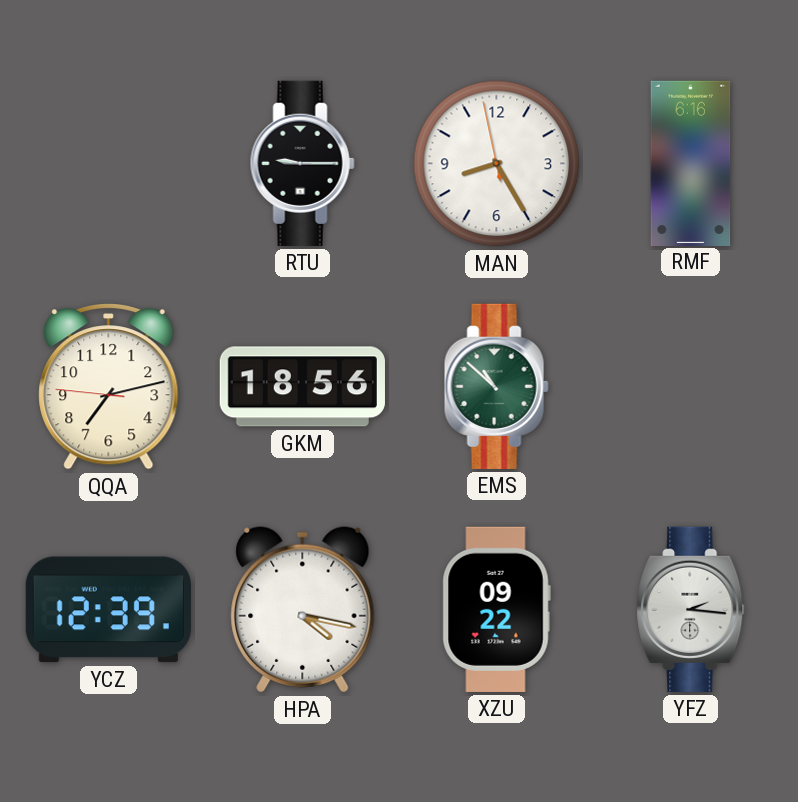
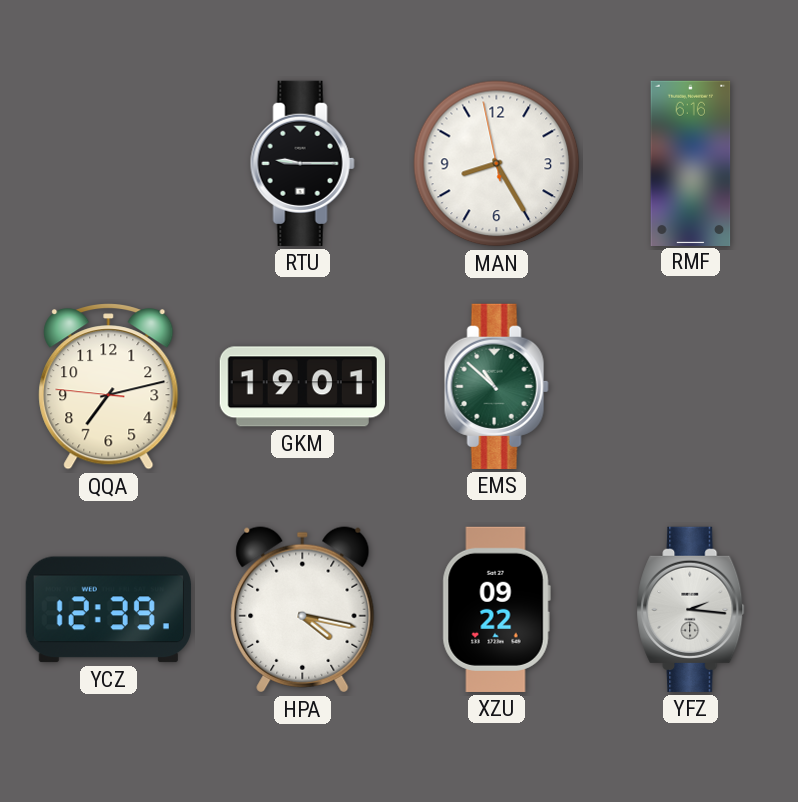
GKM: 18:56 -> 19:01
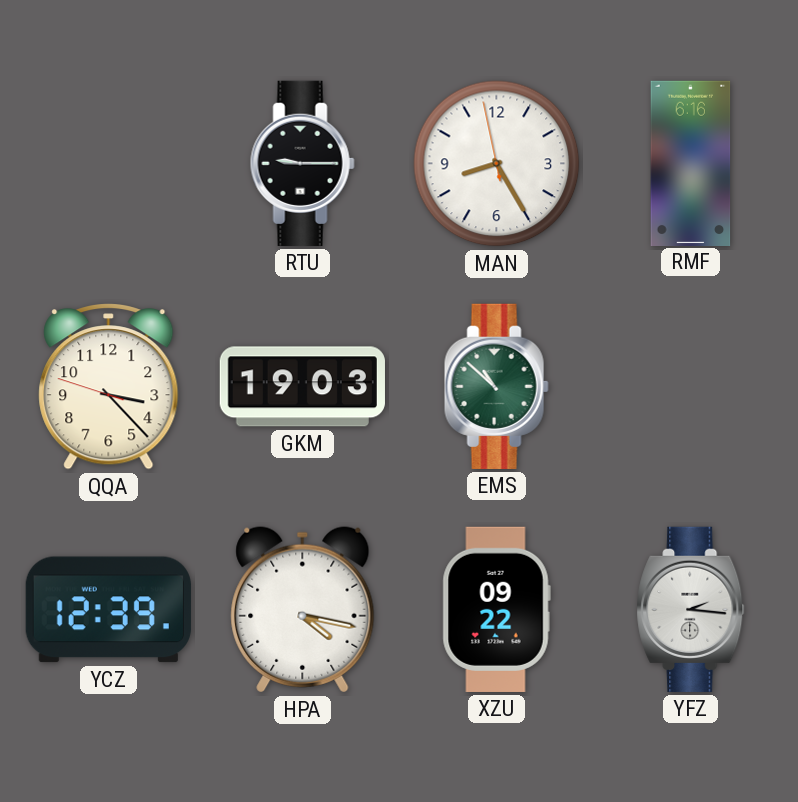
QQA: 7:12 -> 3:22
GKM: 19:01 -> 19:03
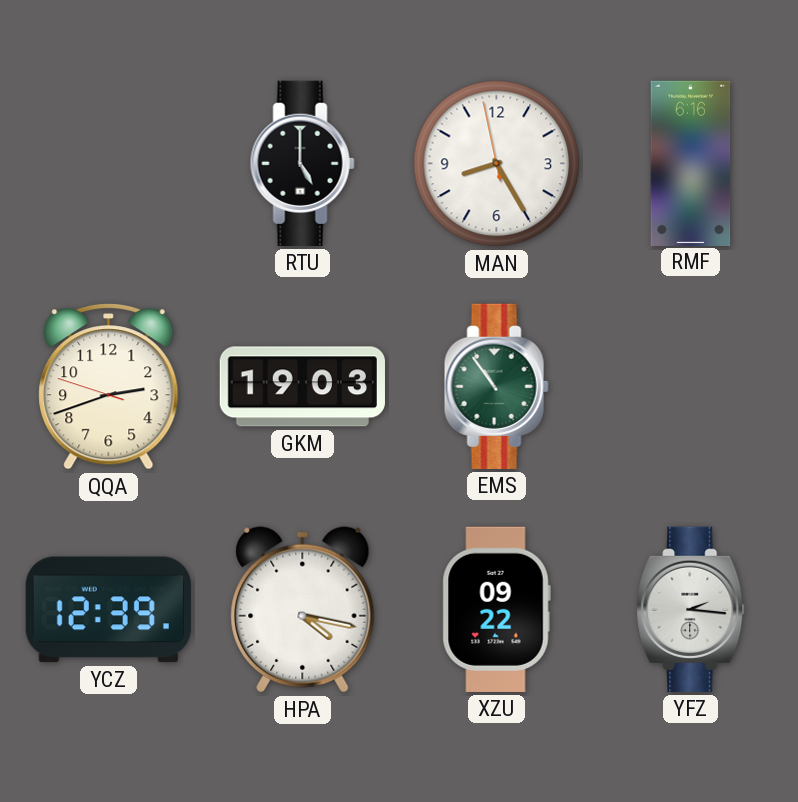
RTU: 9:15 -> 5:00
QQA: 3:22 -> 2:41
EMS: 10:52 -> 10:54
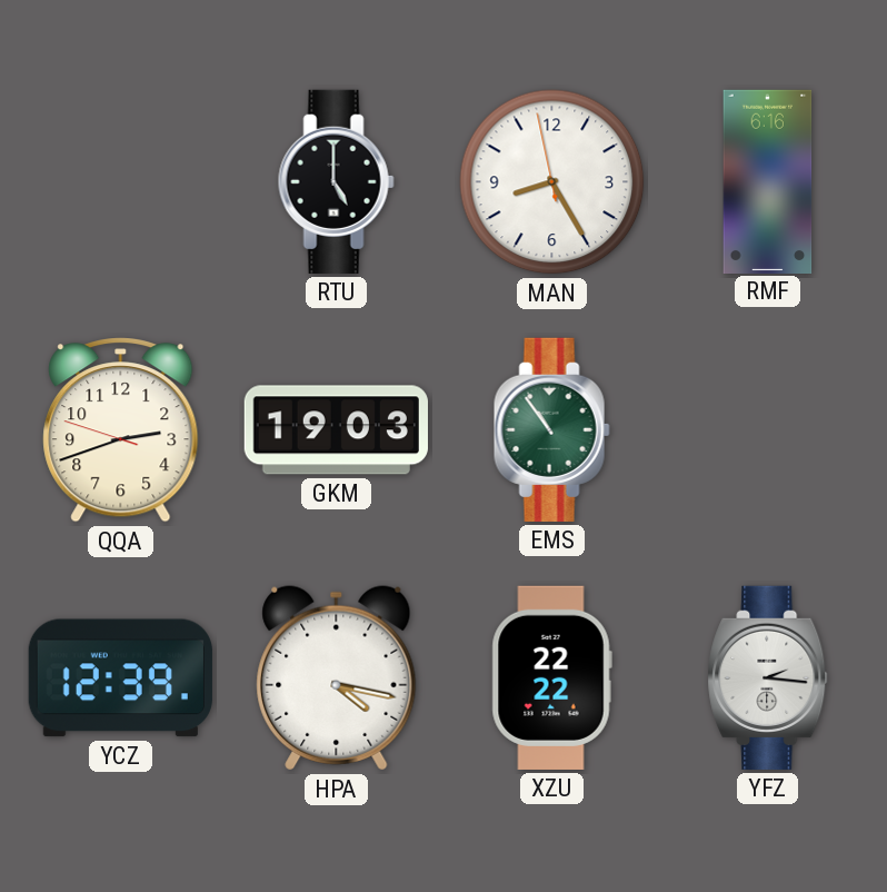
XZU: 09:22 -> 22:22
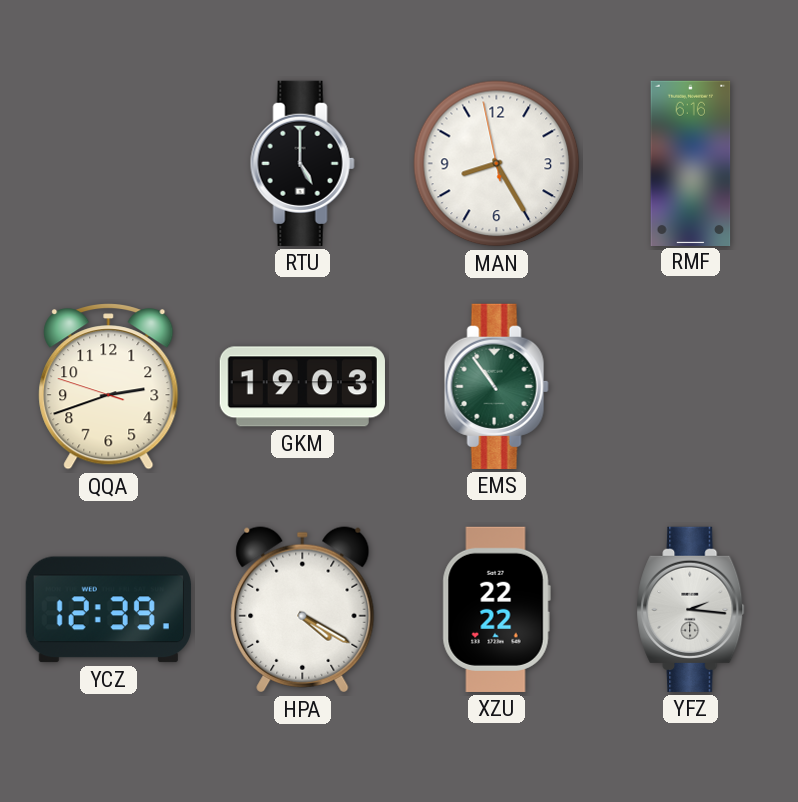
HPA: 4:17 -> 4:20
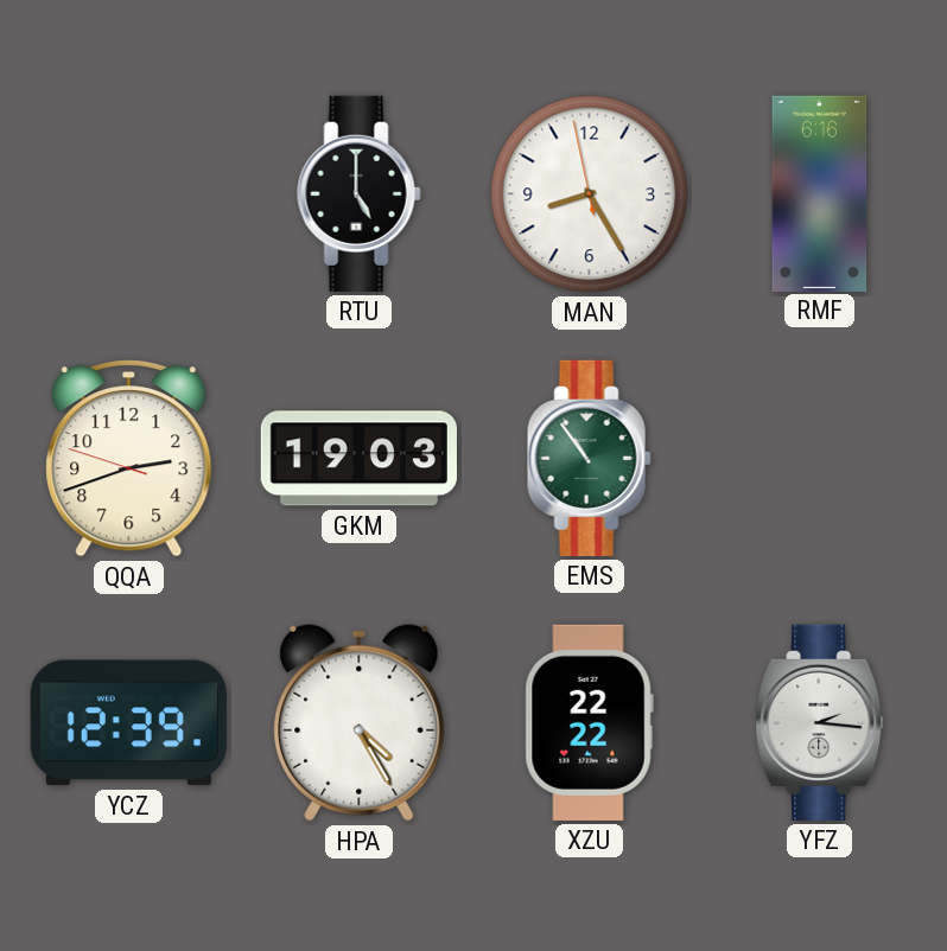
HPA: 4:20 -> 4:25
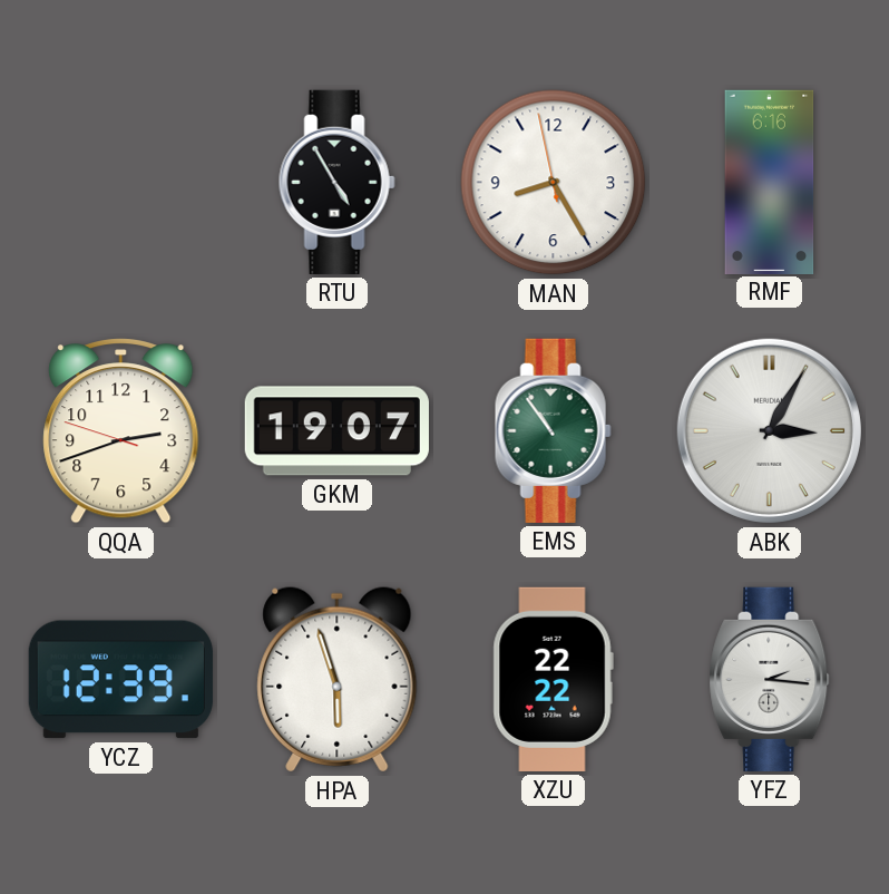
RTU: 5:00 -> 4:55
GKM: 19:03 -> 19:07
ABK: none -> 3:05
HPA: 4:25 -> 5:57
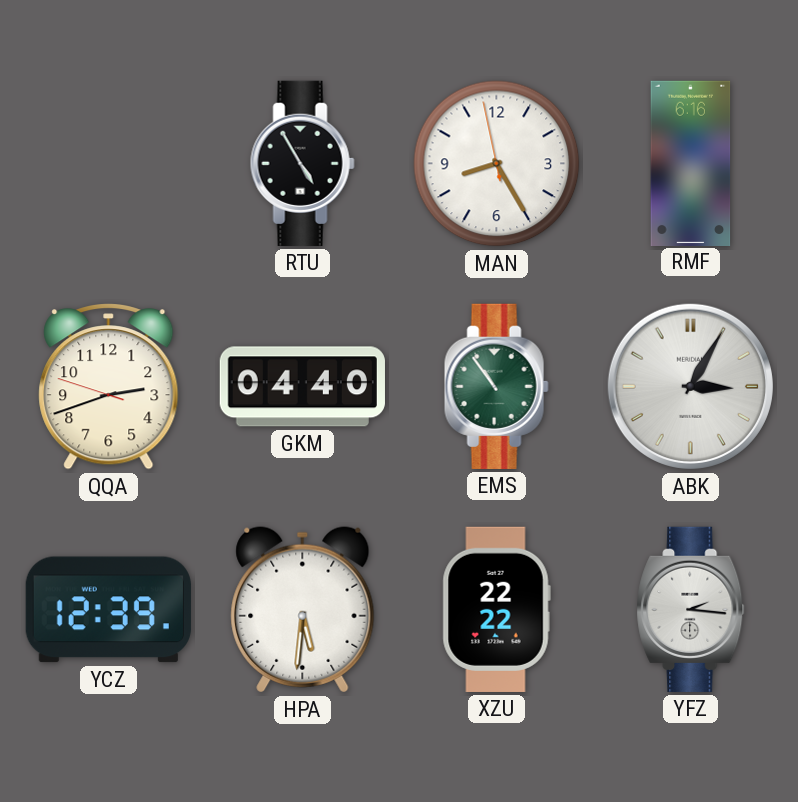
GKM: 19:07 -> 04:40
HPA: 5:57 -> 5:31
